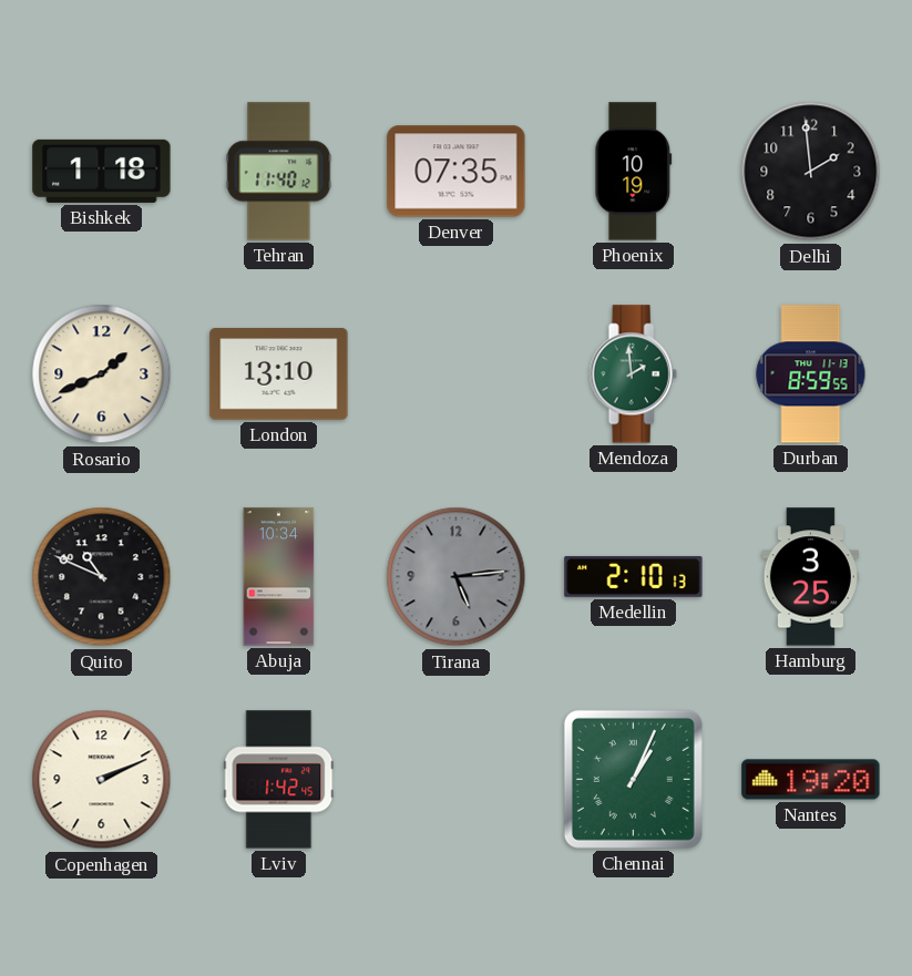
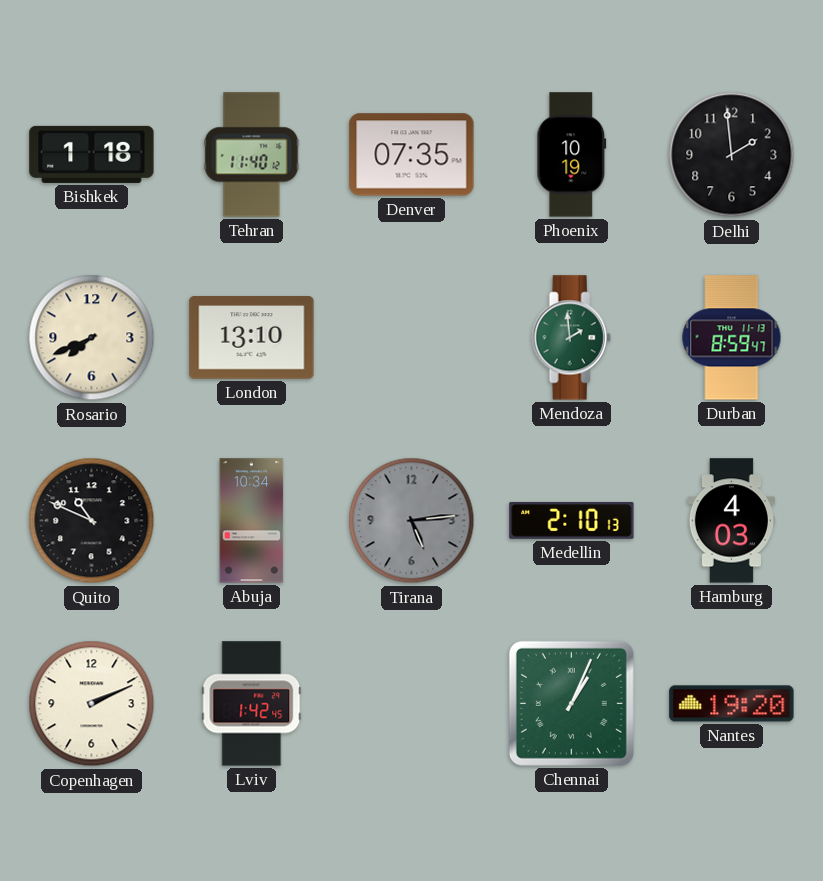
Rosario: 1:41 -> 7:41
Durban: 8:59:55 -> 8:59:47
Hamburg: 3:25 -> 4:03
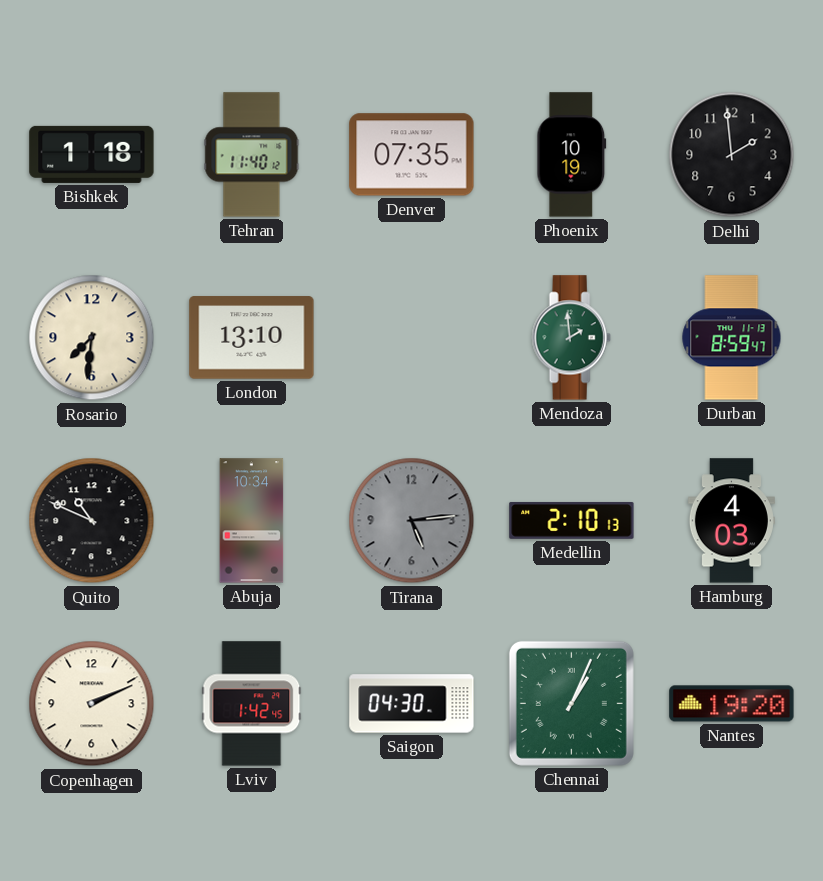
Rosario: 7:41 -> 7:31
Saigon: none -> 04:30
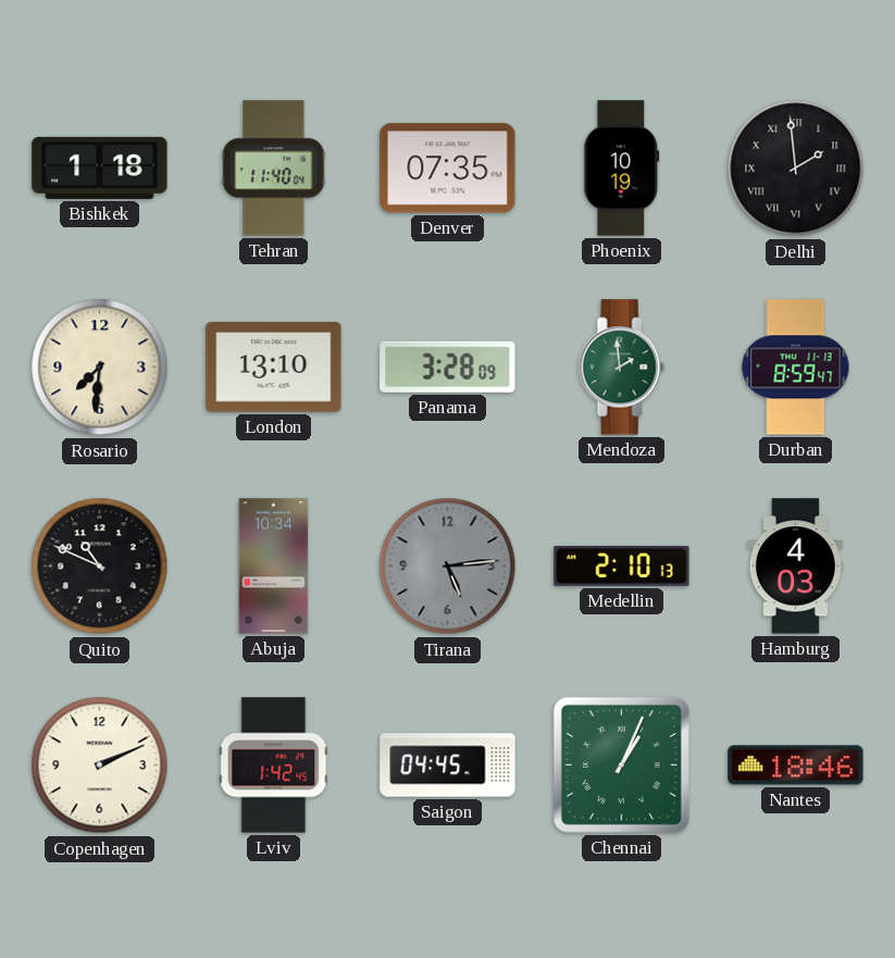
Tehran: 11:40:12 -> 11:40:04
Delhi numerals: Arabic -> Roman
Panama: none -> 3:28
Saigon: 04:30 -> 04:45
Nantes: 19:20 -> 18:46
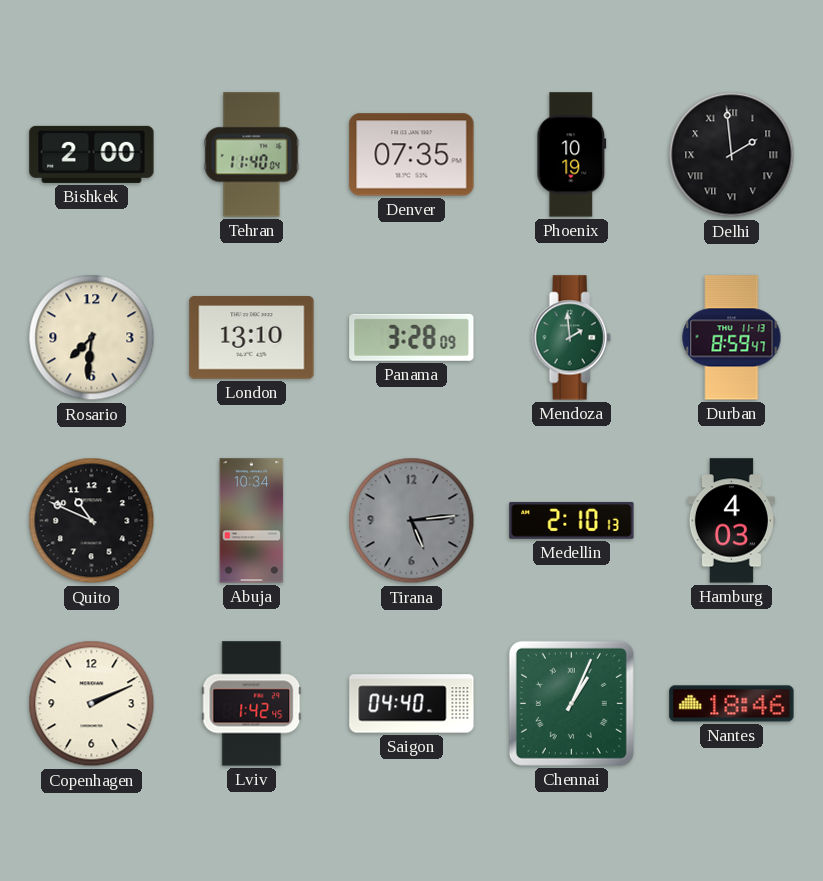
Bishkek: 1:18 -> 2:00
Saigon: 04:45 -> 04:40
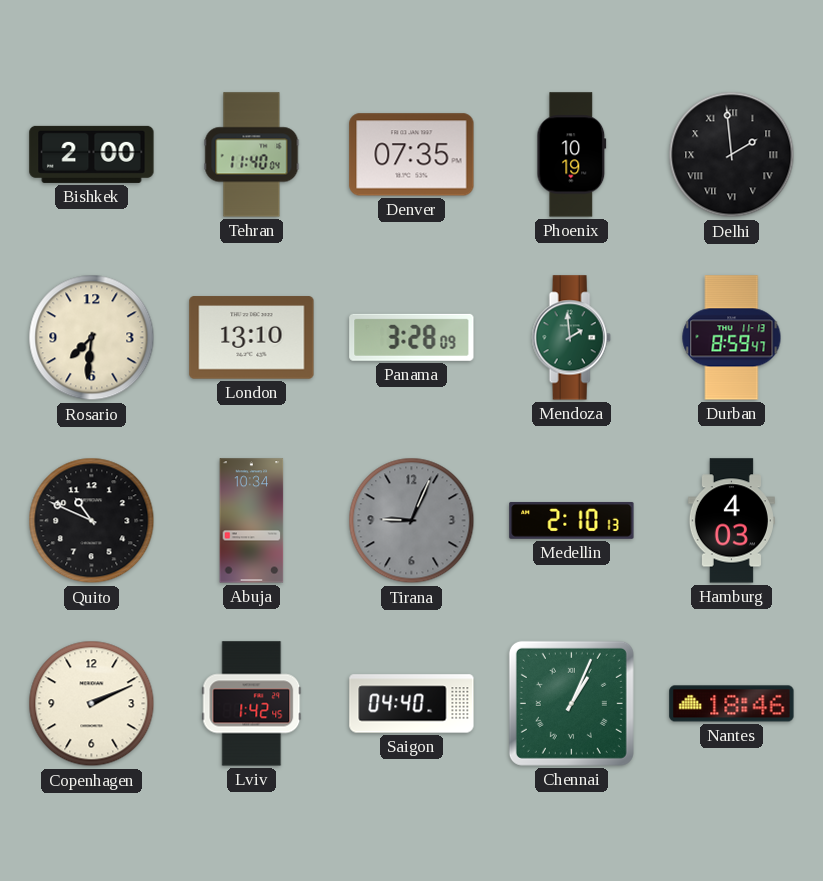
Tirana: 5:14 -> 9:04
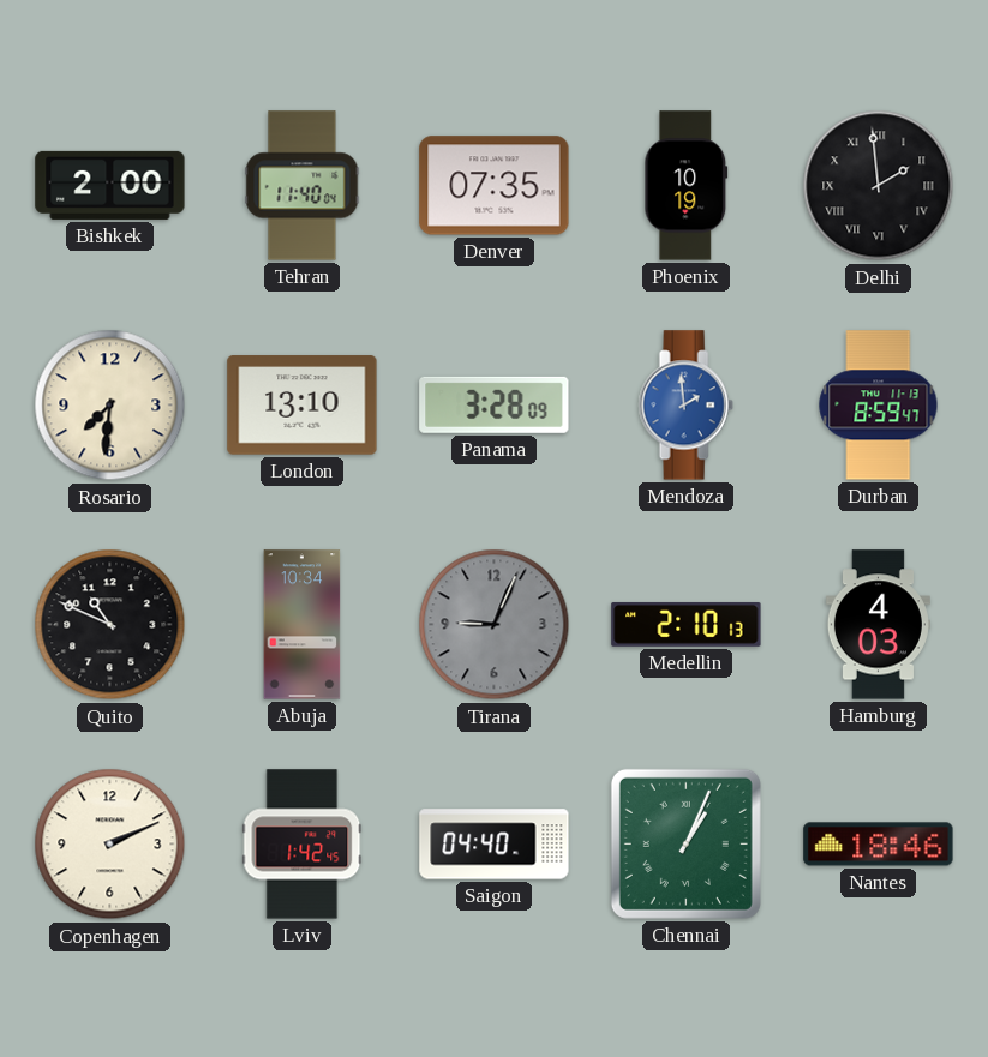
Mendoza dial: green -> blue
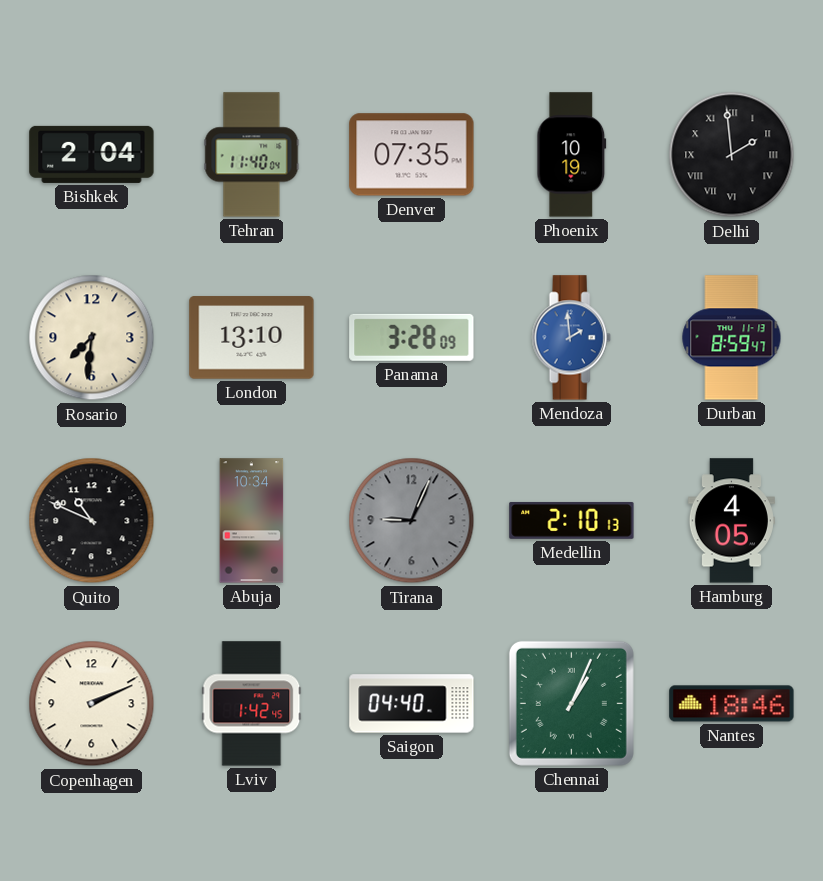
Bishkek: 2:00 -> 2:04
Hamburg: 4:03 -> 4:05
